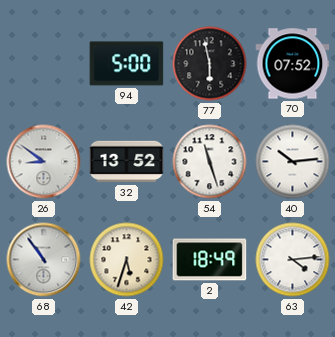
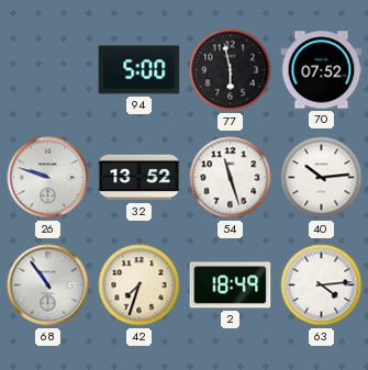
26: 8:51 -> 9:48
42: 5:33 -> 7:33
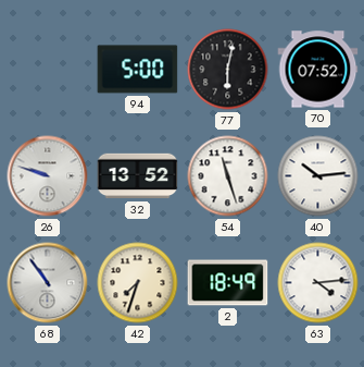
77: 5:58 -> 6:02
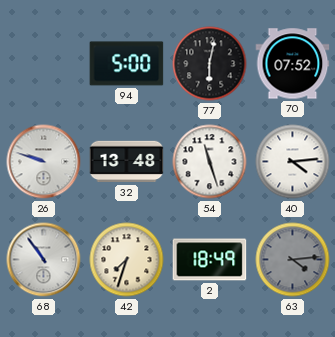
32: 13:52 -> 13:48
40: 10:14 -> 4:14
63 dial: white -> grey
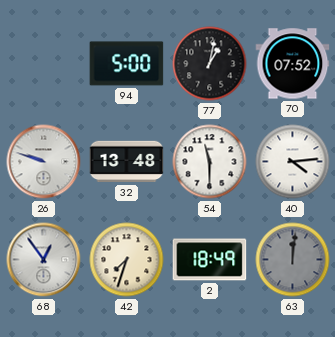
77: 6:02 -> 1:02
54: 11:27 -> 11:30
68: 10:54 -> 12:54
63: 4:14 -> 12:01
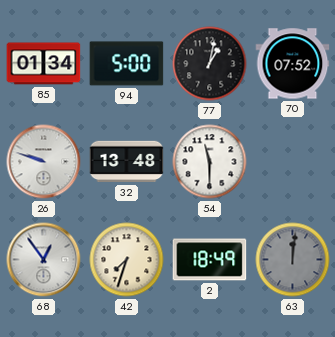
85: none -> 01:34
40: 4:14 -> none
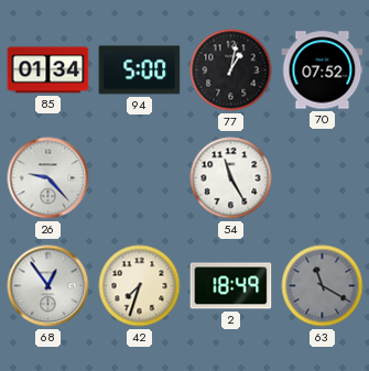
26: 9:48 -> 9:23
32: 13:48 -> none
54: 11:30 -> 11:25
63: 12:01 -> 11:20
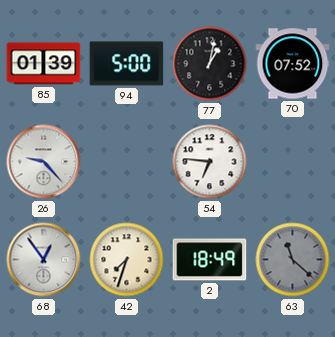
85: 01:34 -> 01:39
54: 11:25 -> 6:46
63: 11:20 -> 11:22
